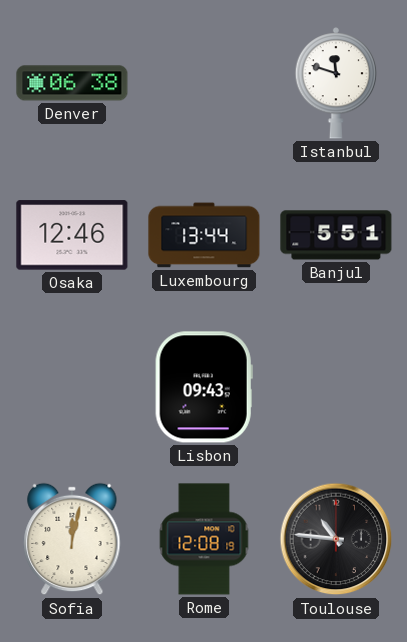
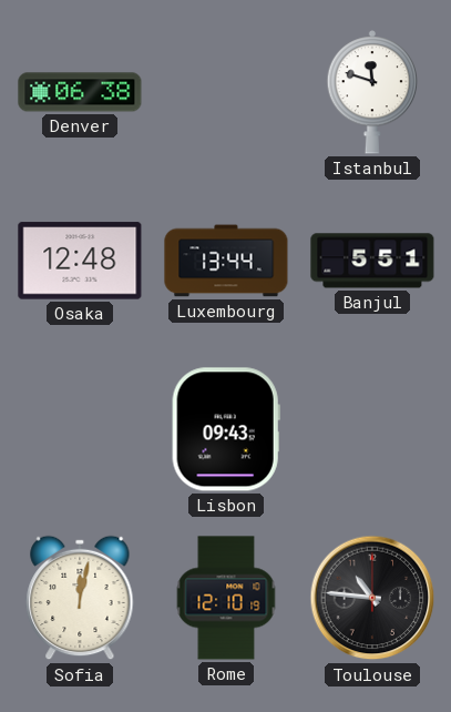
Osaka: 12:46 -> 12:48
Rome: 12:08 -> 12:10
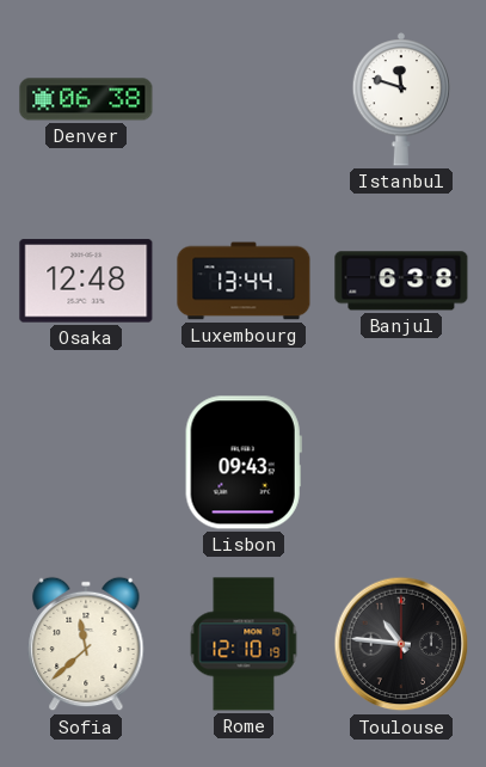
Banjul: 5:51 -> 6:38
Sofia: 12:02 -> 11:38
